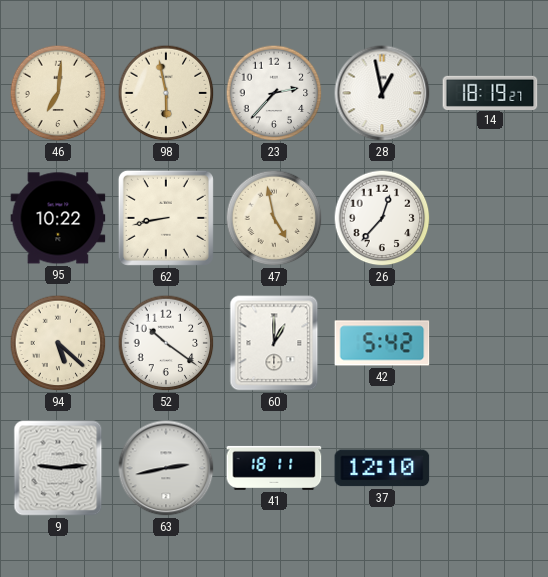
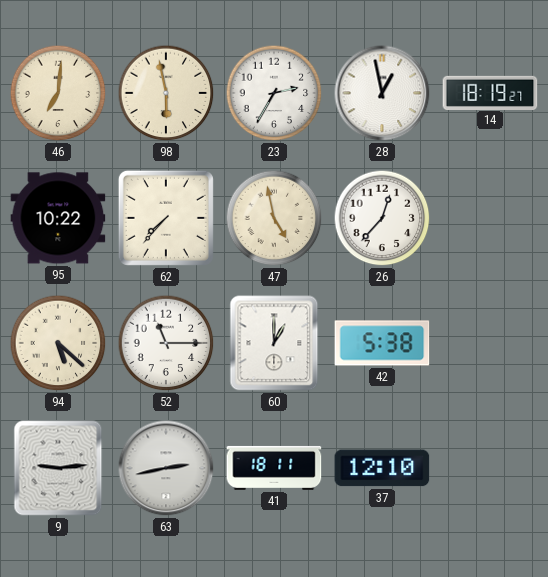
23: 2:37 -> 2:35
62: 8:43 -> 7:37
52: 10:21 -> 11:15
42: 5:42 -> 5:38
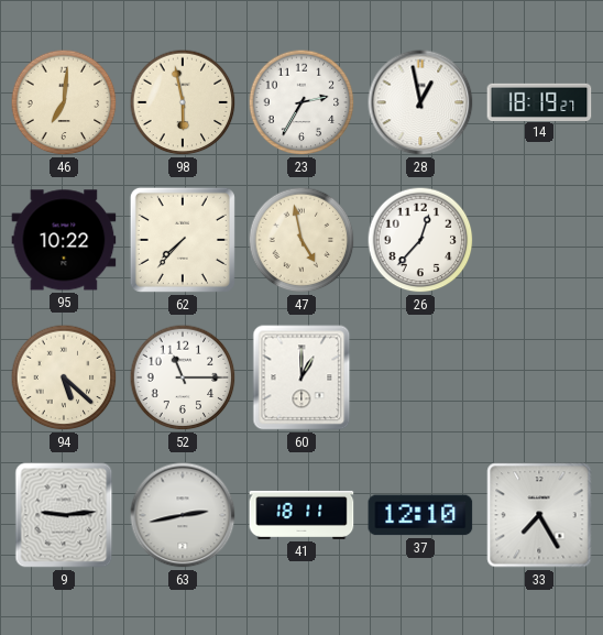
42: 5:38 -> none
33: none -> 7:25
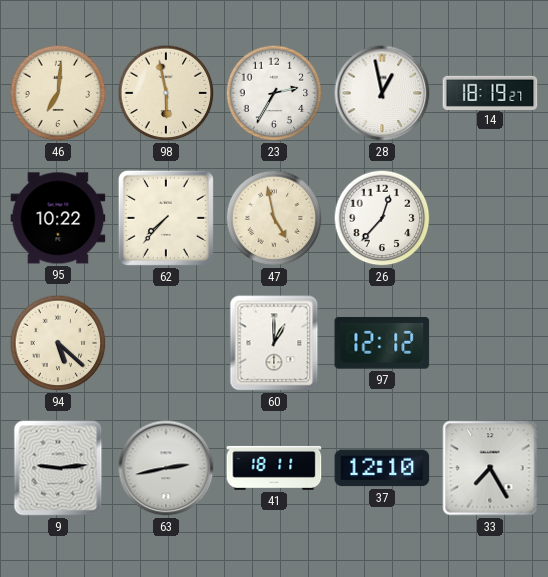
52: 11:15 -> none
97: none -> 12:12
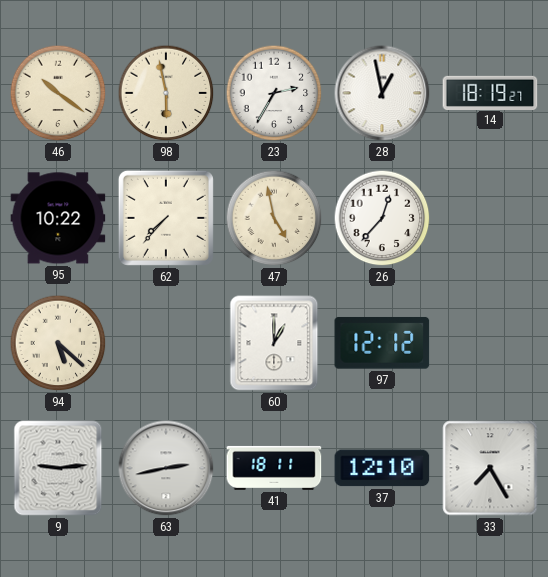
46: 7:01 -> 10:21
